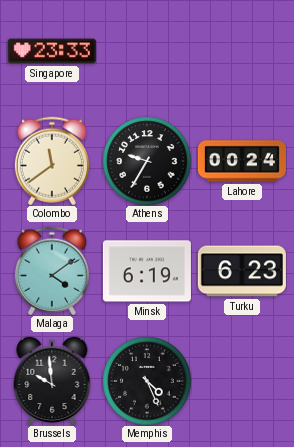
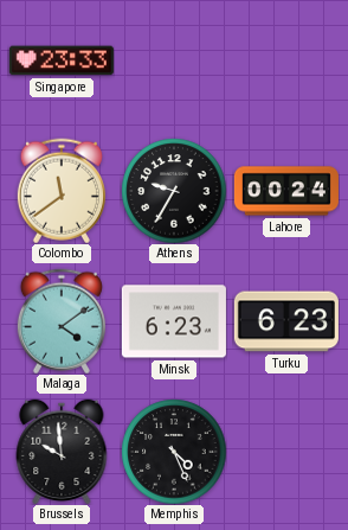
Minsk: 6:19 -> 6:23
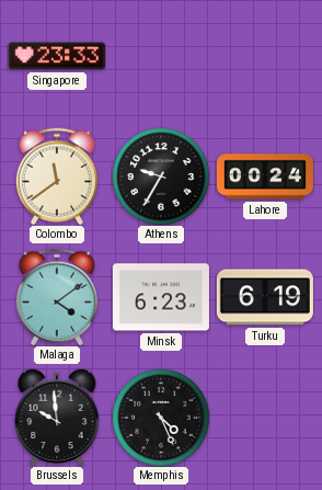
Turku: 6:23 -> 6:19
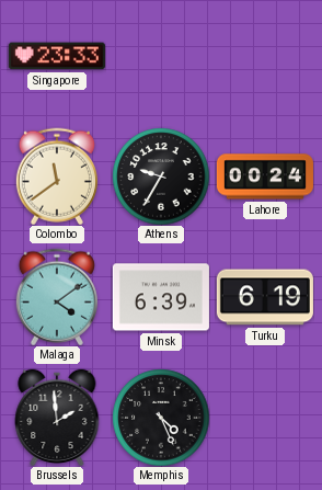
Minsk: 6:23 -> 6:39
Brussels: 9:59 -> 1:59
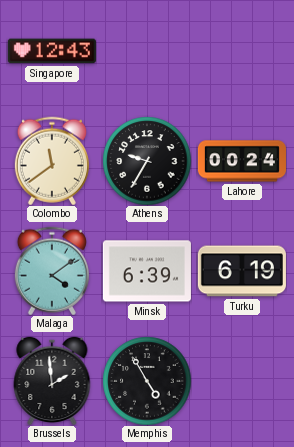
Singapore: 23:33 -> 12:43
Memphis: 4:26 -> 4:55
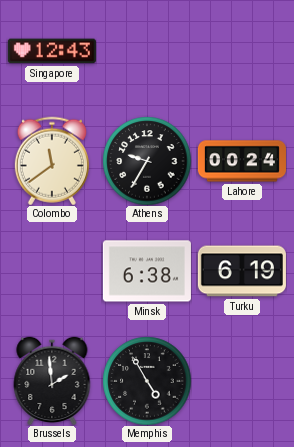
Malaga: 4:09 -> none
Minsk: 6:39 -> 6:38
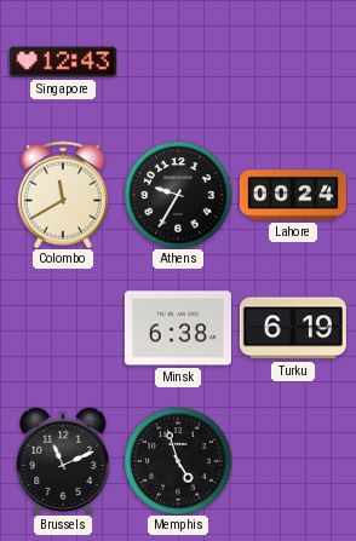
Colombo: 11:39 -> 11:40
Brussels: 1:59 -> 11:11
Memphis: 4:55 -> 4:57
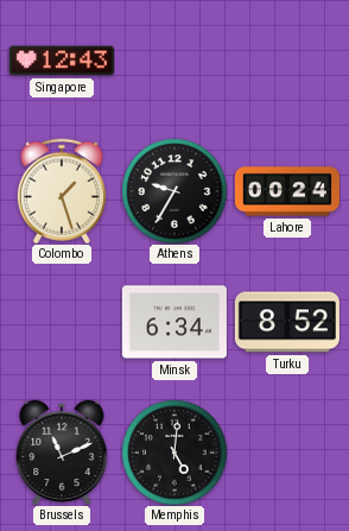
Colombo: 11:40 -> 1:27
Minsk: 6:38 -> 6:34
Turku: 6:19 -> 8:52
Memphis: 4:57 -> 5:01
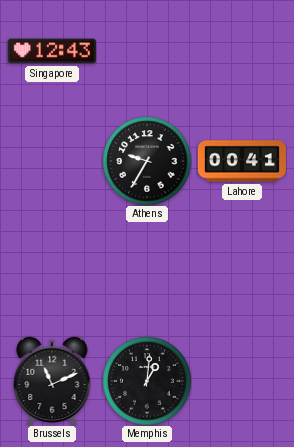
Colombo: 1:27 -> none
Lahore: 00:24 -> 00:41
Minsk: 6:34 -> none
Turku: 8:52 -> none
Memphis: 5:01 -> 1:01
